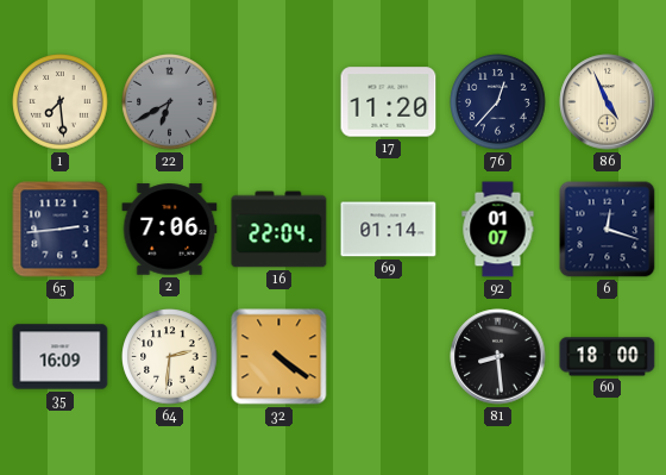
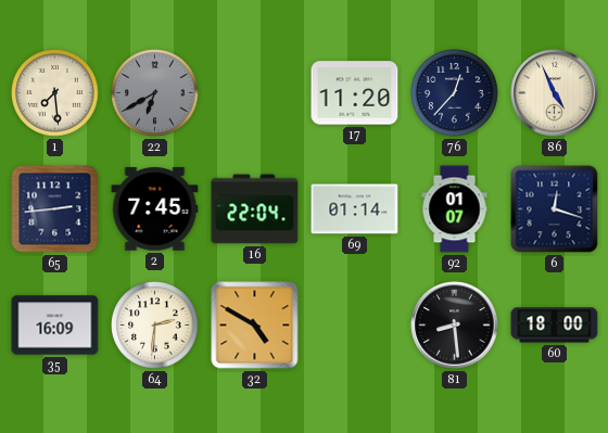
2: 7:06 -> 7:45
32: 4:21 -> 4:50
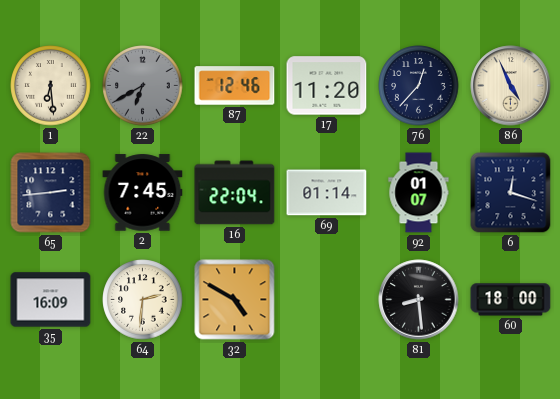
1: 7:29 -> 6:29
87: none -> 12:46
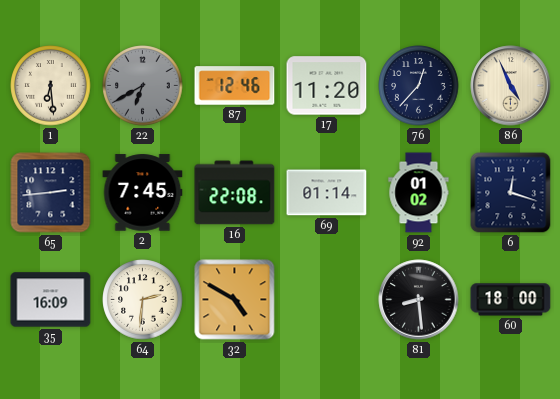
16: 22:04 -> 22:08
92: 01:07 -> 01:02
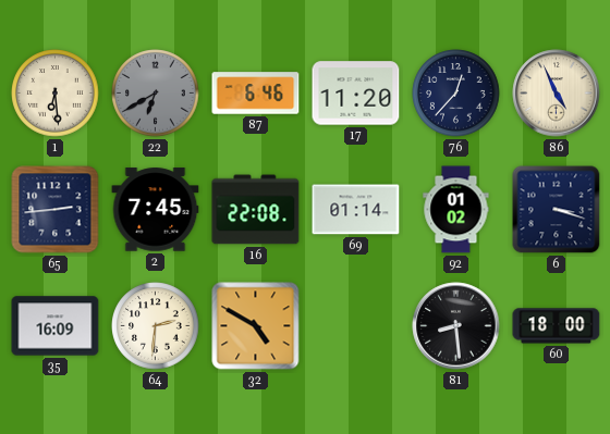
87: 12:46 -> 6:46
6: 12:18 -> 3:18
